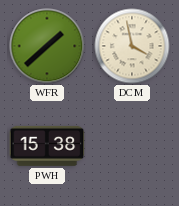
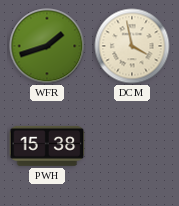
WFR: 1:38 -> 1:42
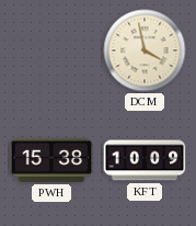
WFR: 1:42 -> none
KFT: none -> 10:09
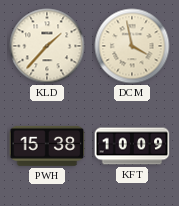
KLD: none -> 1:37
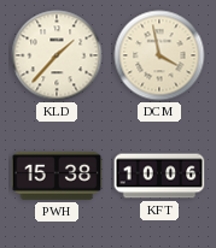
KFT: 10:09 -> 10:06
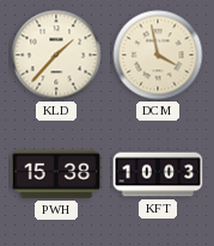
KFT: 10:06 -> 10:03
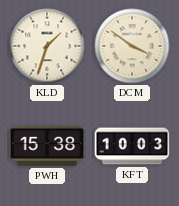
KLD: 1:37 -> 1:33
DCM: 3:58 -> 3:51
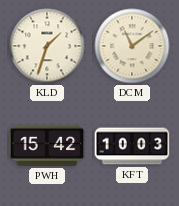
DCM: 3:51 -> 11:09
PWH: 15:38 -> 15:42
